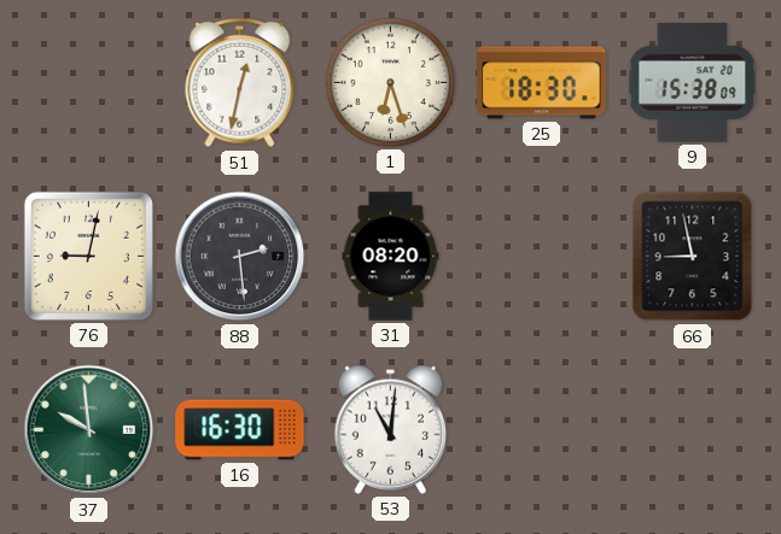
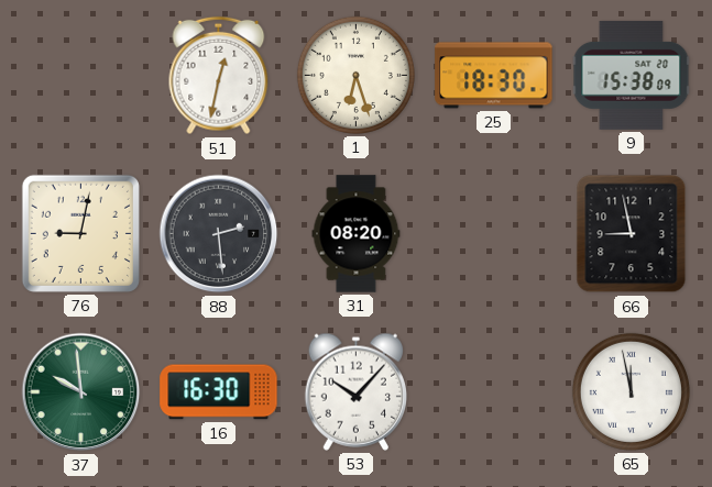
53: 11:01 -> 10:07
65: none -> 11:58
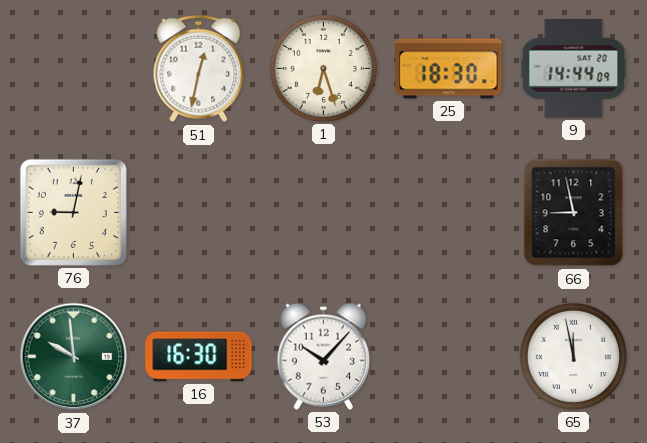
9: 15:38 -> 14:44
88: 2:29 -> none
31: 08:20 -> none
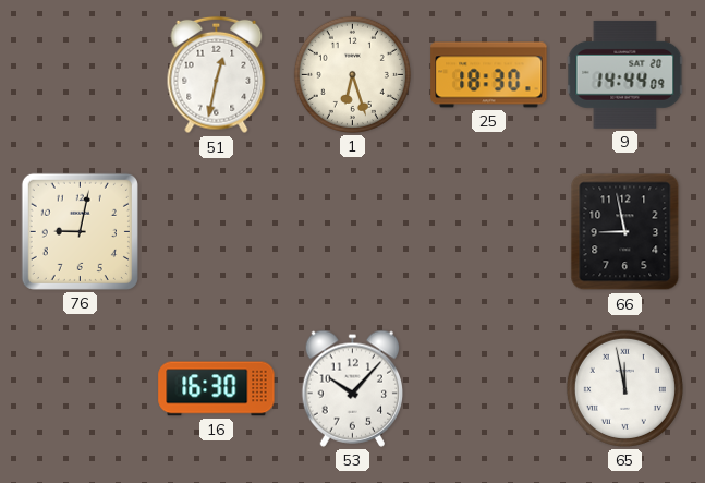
37: 9:59 -> none
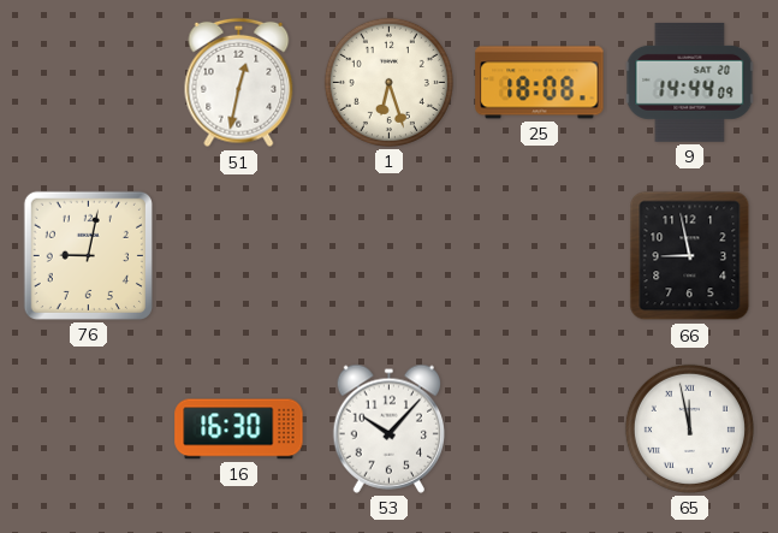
25: 18:30 -> 18:08
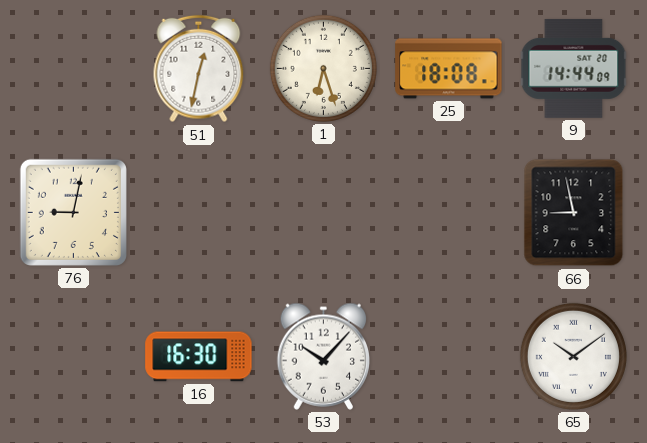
65: 11:58 -> 10:09
